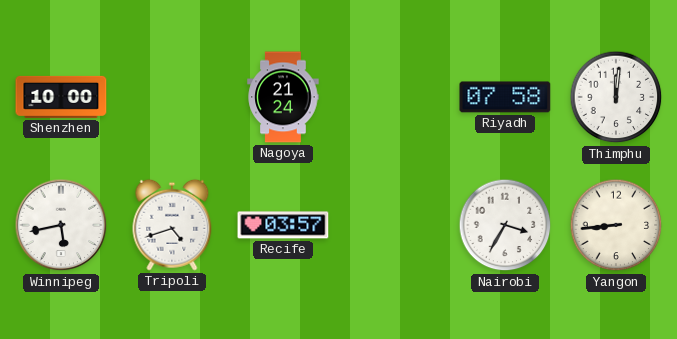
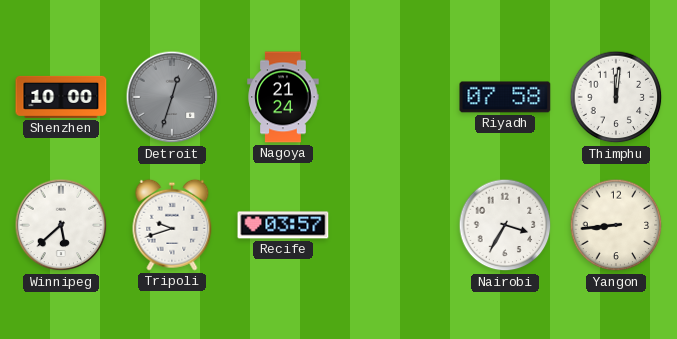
Detroit: none -> 12:33
Winnipeg: 5:43 -> 5:38
Tripoli: 4:42 -> 9:42
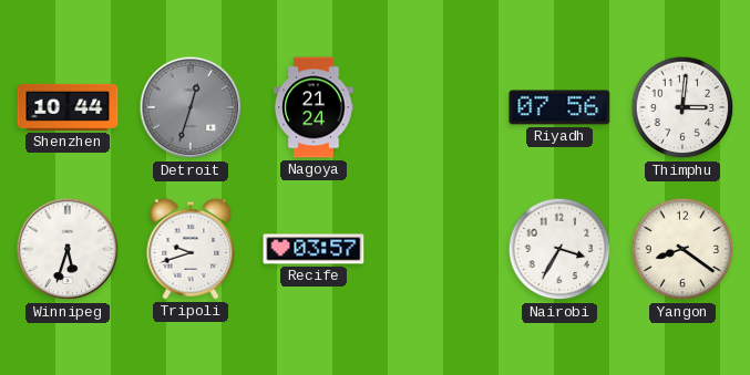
Shenzhen: 10:00 -> 10:44
Riyadh: 07:58 -> 07:56
Thimphu: 12:01 -> 3:01
Winnipeg: 5:38 -> 5:33
Yangon: 8:44 -> 8:21
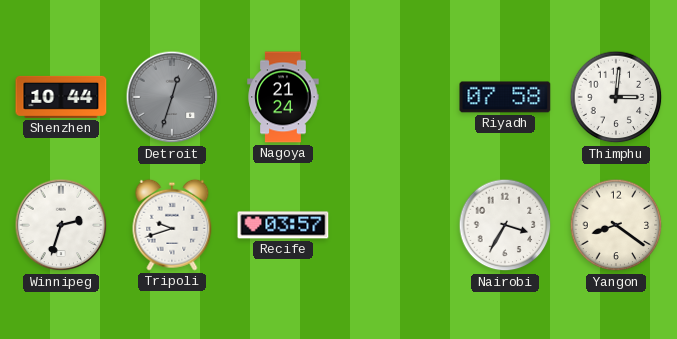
Riyadh: 07:56 -> 07:58
Winnipeg: 5:33 -> 2:33
